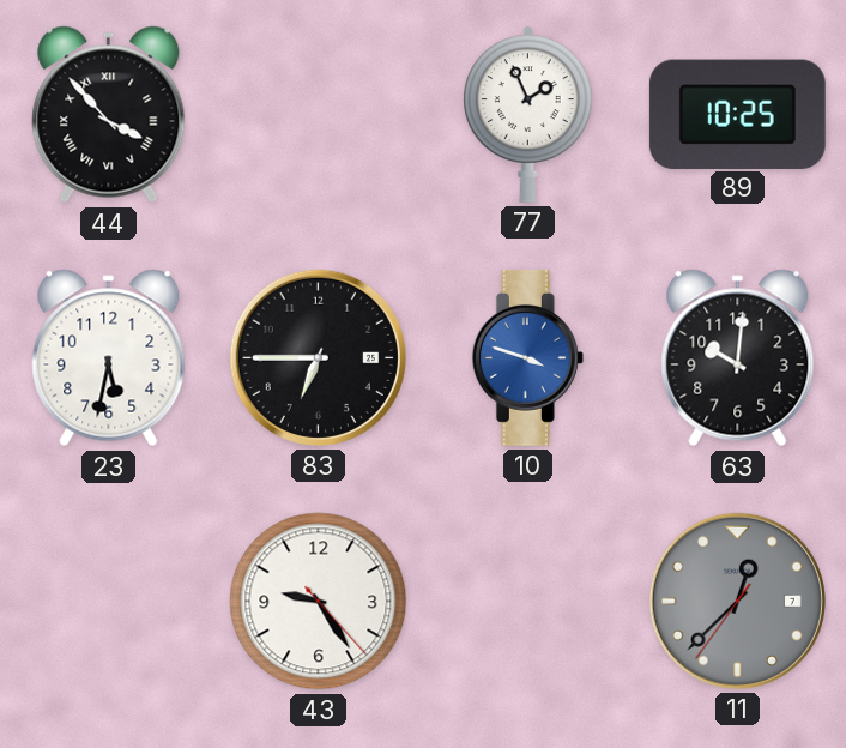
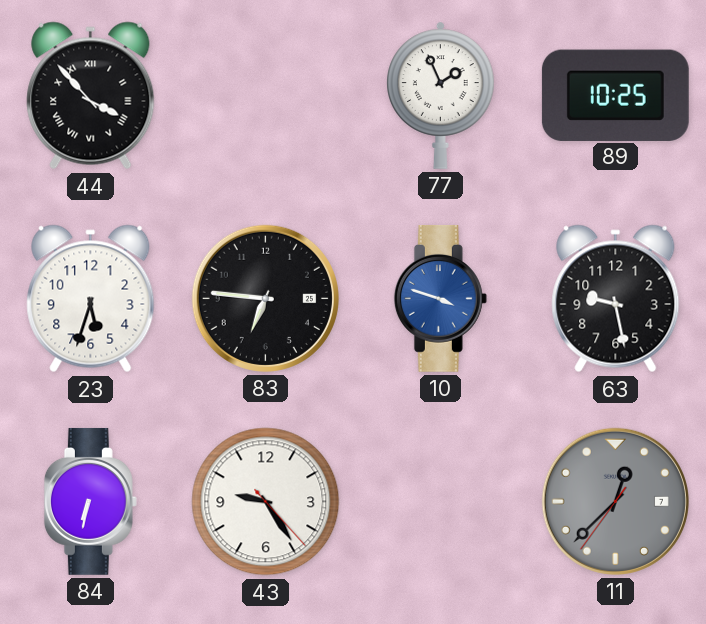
23: 5:32 -> 5:33
83: 6:45 -> 6:46
63: 10:01 -> 9:28
84: none -> 6:32
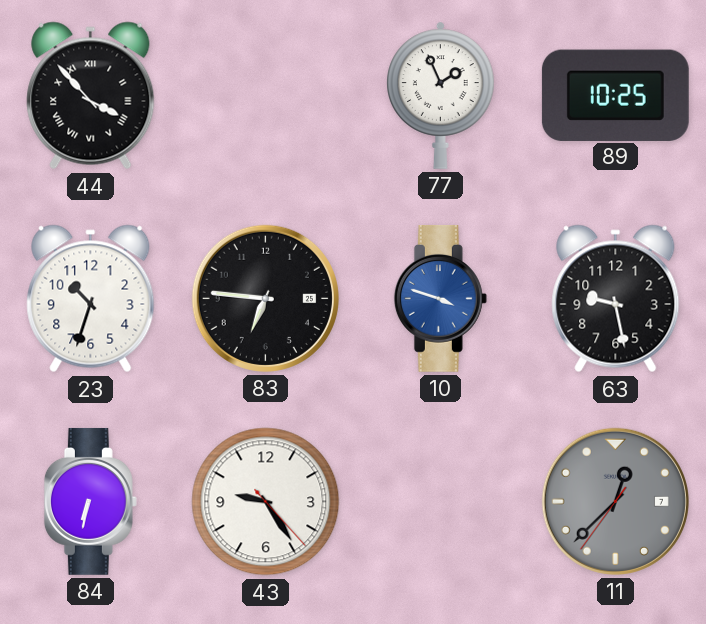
23: 5:33 -> 10:33
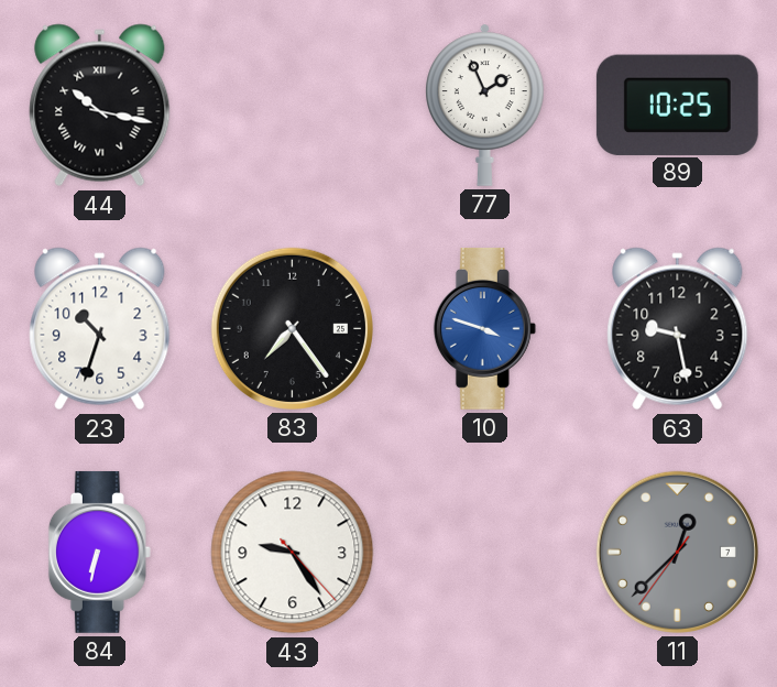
44: 3:53 -> 10:17
83: 6:46 -> 7:24
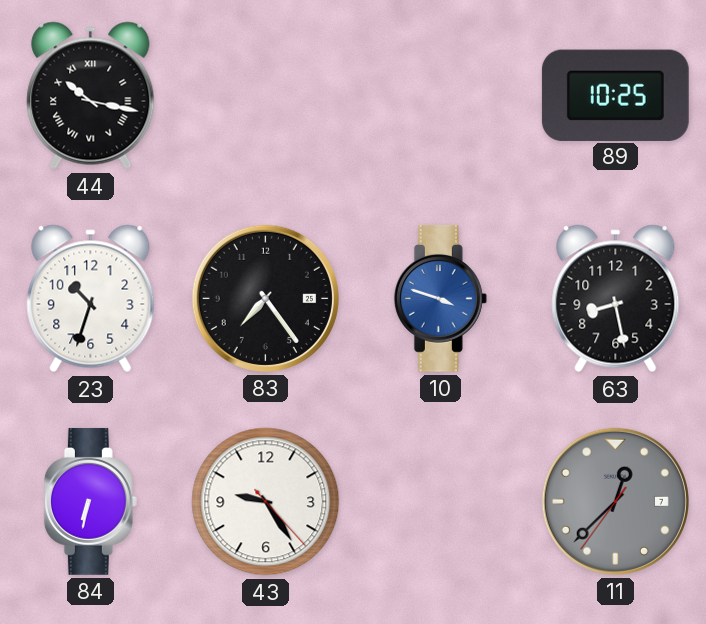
77: 1:56 -> none
63: 9:28 -> 8:28
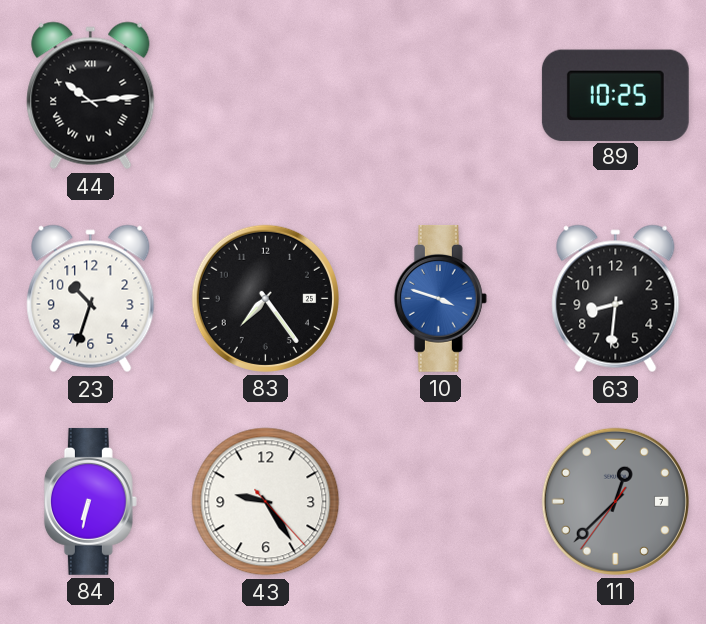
44: 10:17 -> 10:14
63: 8:28 -> 8:31
